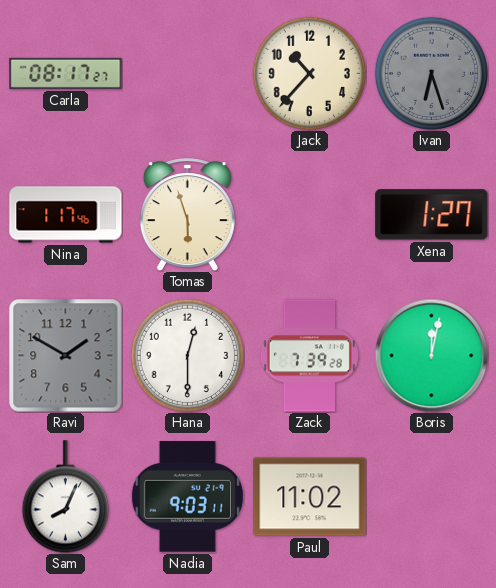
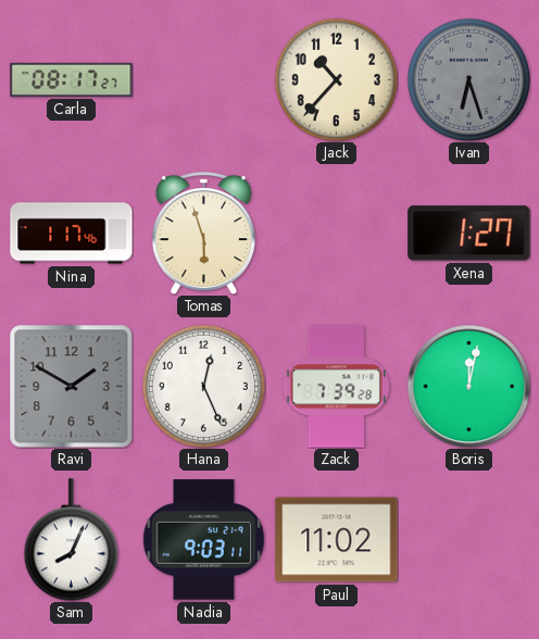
Hana: 12:30 -> 12:26
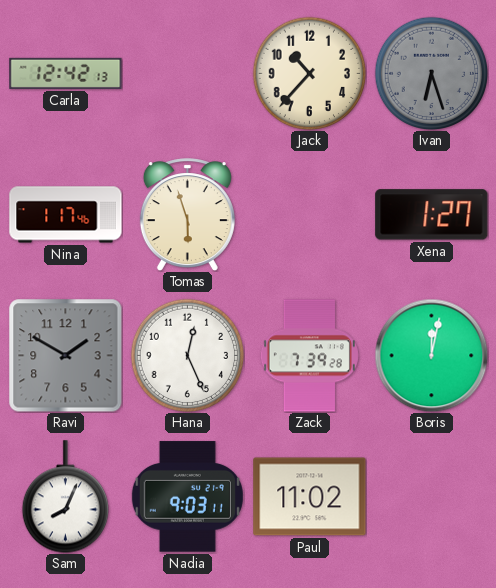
Carla: 08:17 -> 12:42
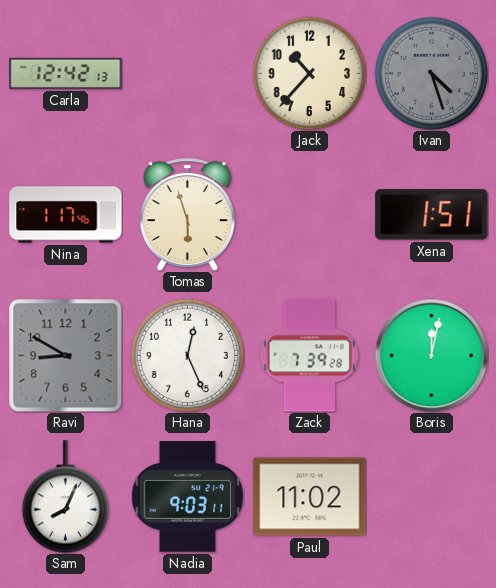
Ivan: 6:27 -> 4:27
Xena: 1:27 -> 1:51
Ravi: 1:50 -> 8:50
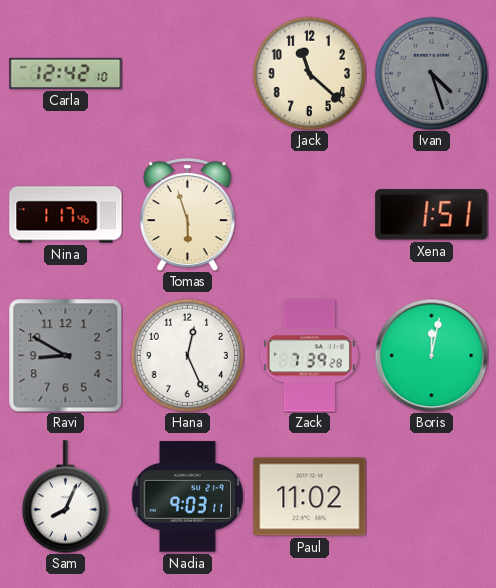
Carla: 12:42:13 -> 12:42:10
Jack: 10:37 -> 11:22
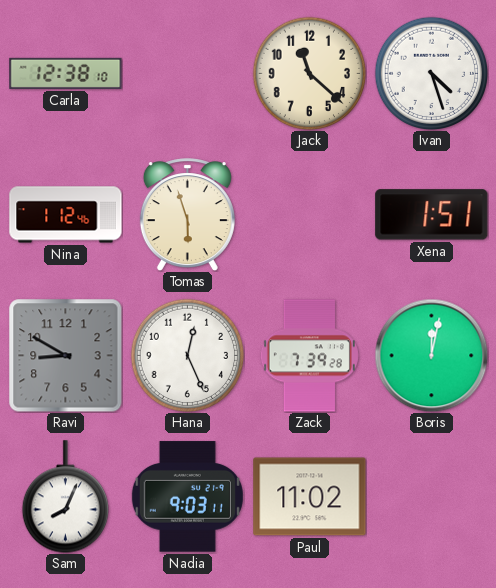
Carla: 12:42 -> 12:38
Ivan dial: grey -> white
Nina: 1:17 -> 1:12
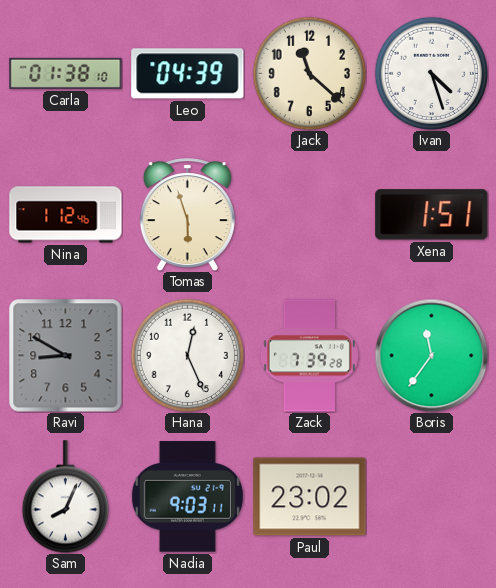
Carla: 12:38 -> 01:38
Leo: none -> 04:39
Boris: 12:02 -> 11:36
Paul: 11:02 -> 23:02
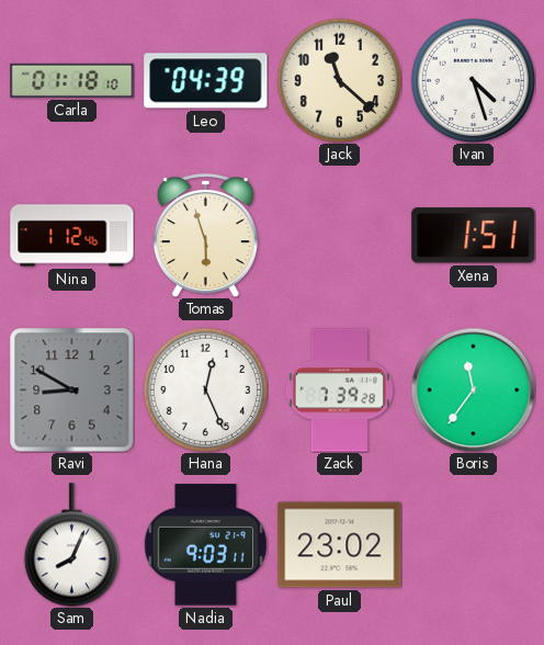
Carla: 01:38 -> 01:18
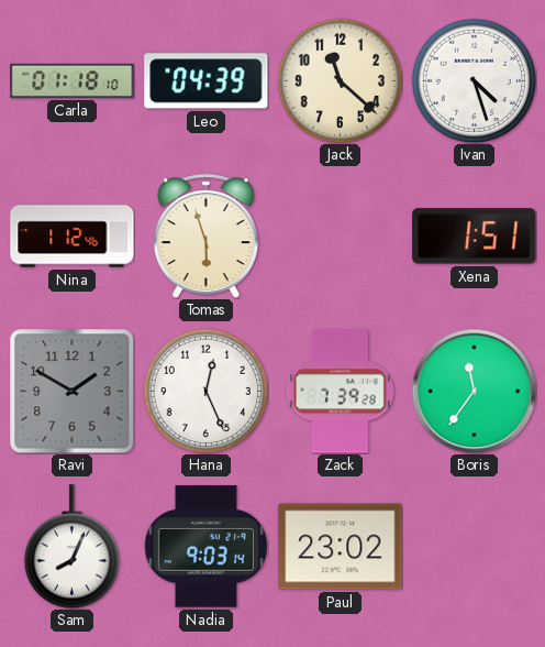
Ravi: 8:50 -> 1:50
Nadia: 9:03:11 -> 9:03:14
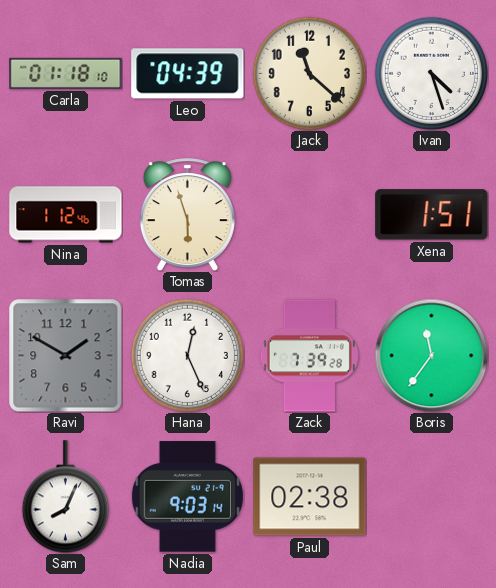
Paul: 23:02 -> 02:38
